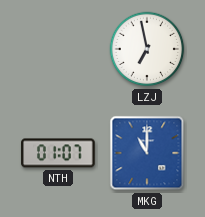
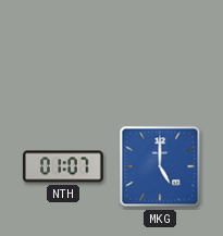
LZJ: 6:58 -> none
MKG: 11:00 -> 5:00
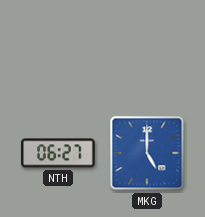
NTH: 01:07 -> 06:27
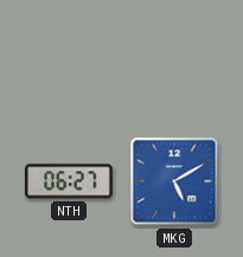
MKG: 5:00 -> 5:10
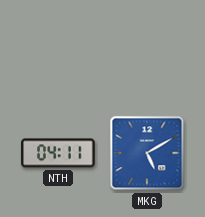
NTH: 06:27 -> 04:11
